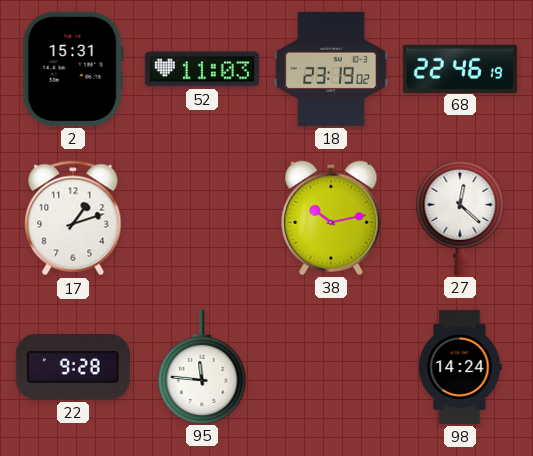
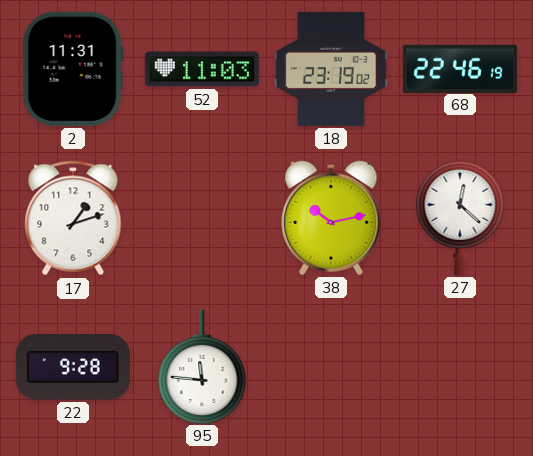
2: 15:31 -> 11:31
98: 14:24 -> none
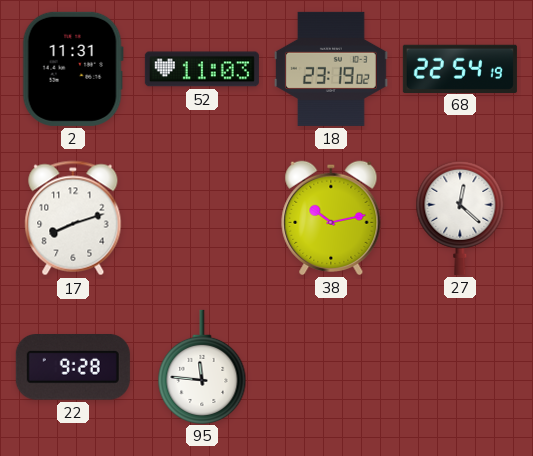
68: 22:46 -> 22:54
17: 1:12 -> 8:12
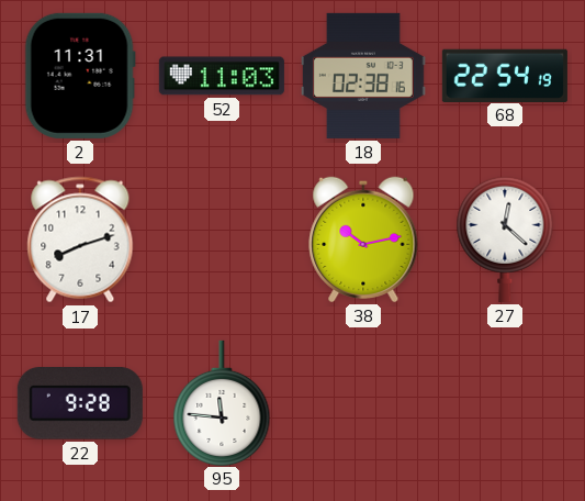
18: 23:19 -> 02:38
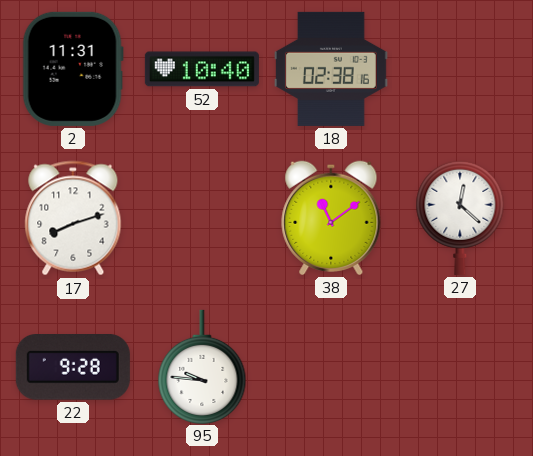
52: 11:03 -> 10:40
68: 22:54 -> none
38: 10:13 -> 11:09
95: 11:46 -> 9:46
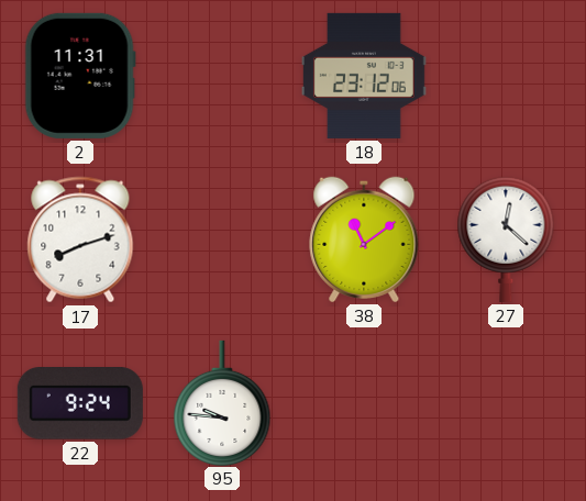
52: 10:40 -> none
18: 02:38 -> 23:12
22: 9:28 -> 9:24
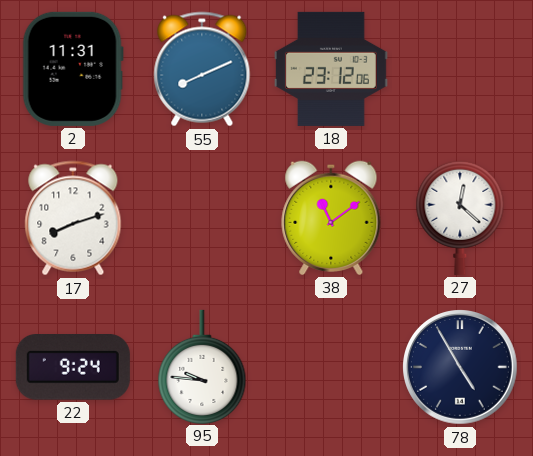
55: none -> 8:11
78: none -> 4:55
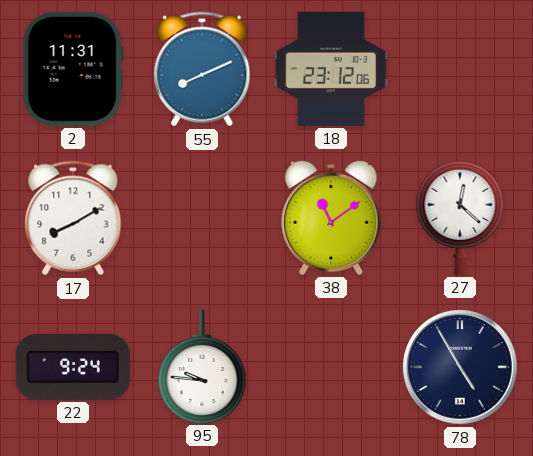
17: 8:12 -> 8:10
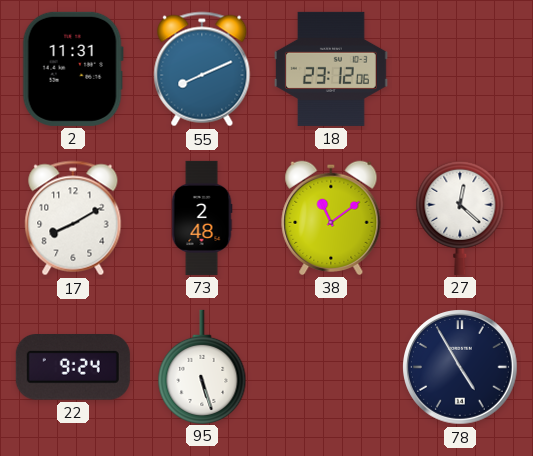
73: none -> 2:48
95: 9:46 -> 5:27
